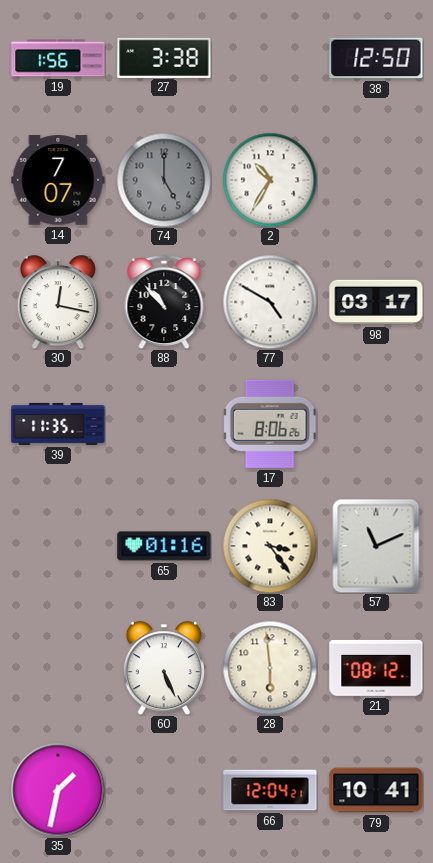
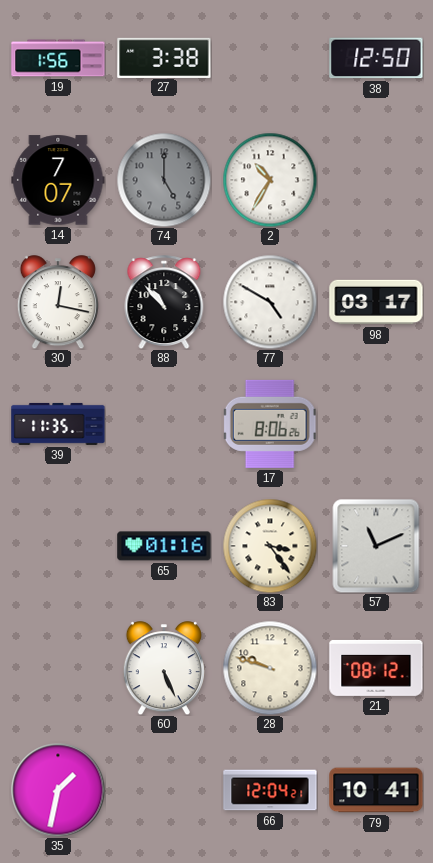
28: 5:59 -> 9:48
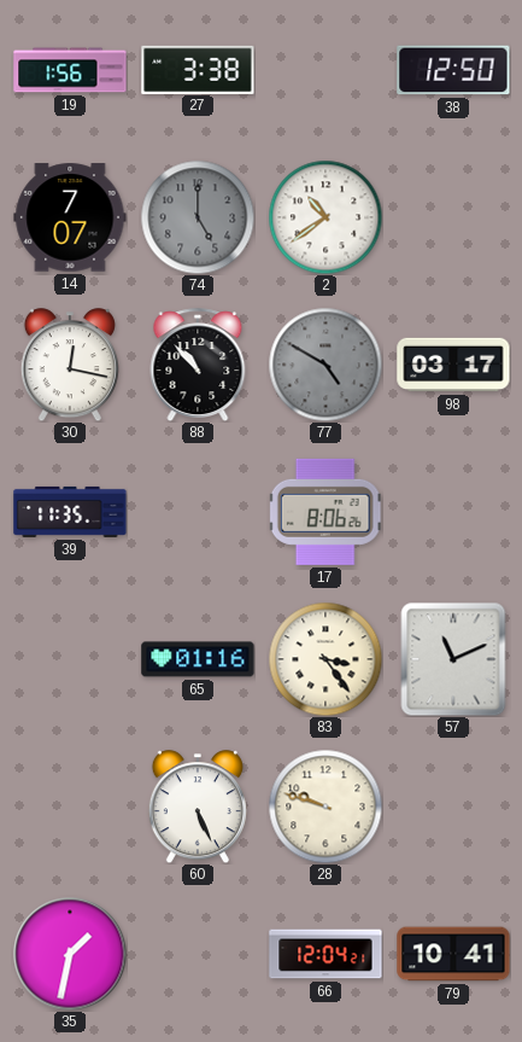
2: 10:35 -> 10:39
77 dial: white -> grey
21: 08:12 -> none
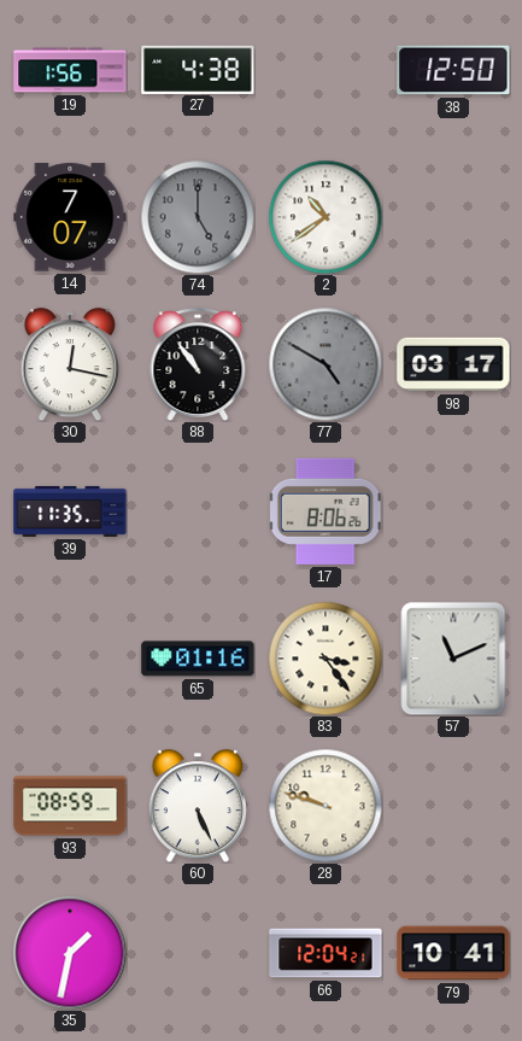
27: 3:38 -> 4:38
88: 10:53 -> 10:54
93: none -> 08:59
